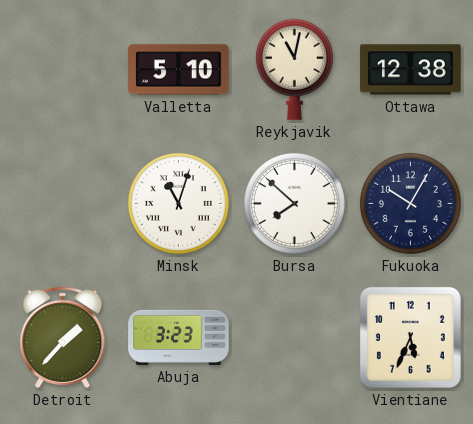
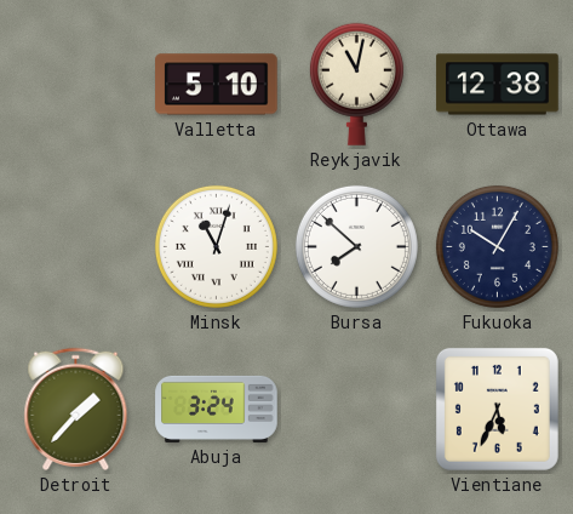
Abuja: 3:23 -> 3:24
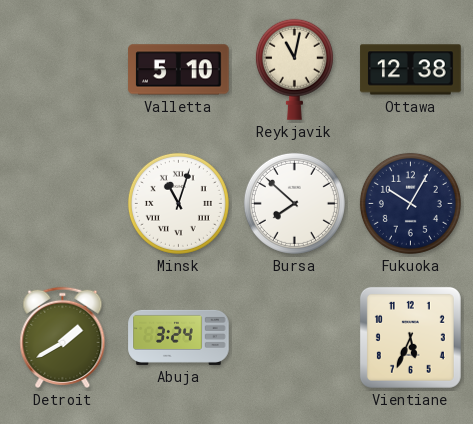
Detroit: 1:37 -> 1:40
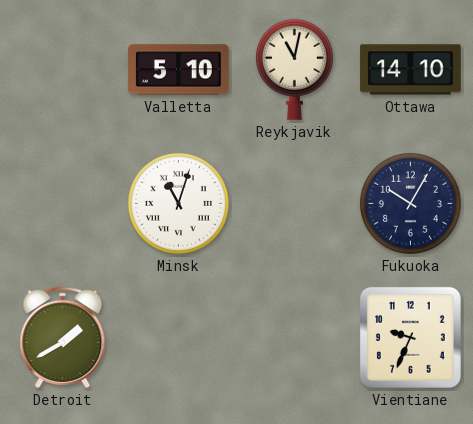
Ottawa: 12:38 -> 14:10
Bursa: 7:52 -> none
Abuja: 3:24 -> none
Vientiane: 5:34 -> 9:34
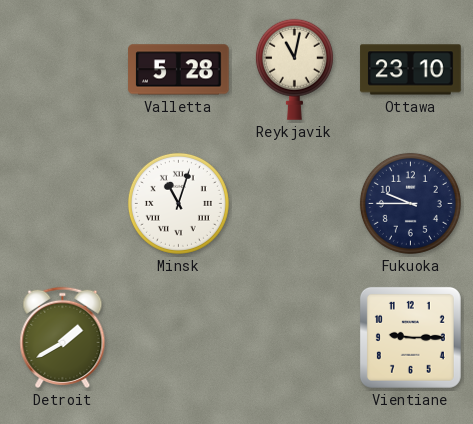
Valletta: 5:10 -> 5:28
Ottawa: 14:10 -> 23:10
Fukuoka: 10:05 -> 9:45
Vientiane: 9:34 -> 9:15
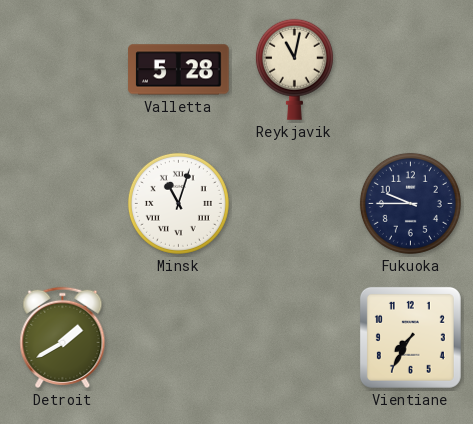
Ottawa: 23:10 -> none
Vientiane: 9:15 -> 7:35
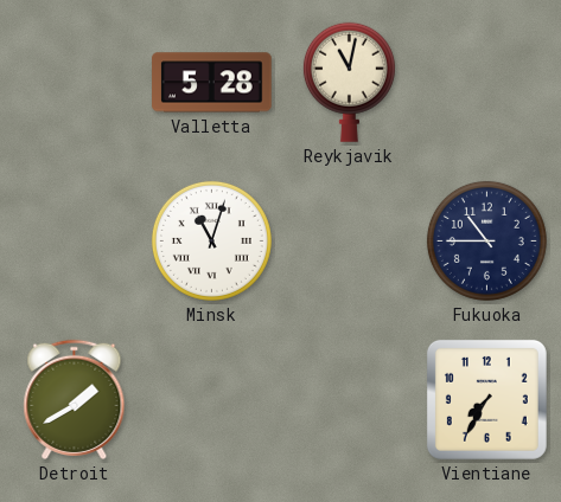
Fukuoka: 9:45 -> 10:45
